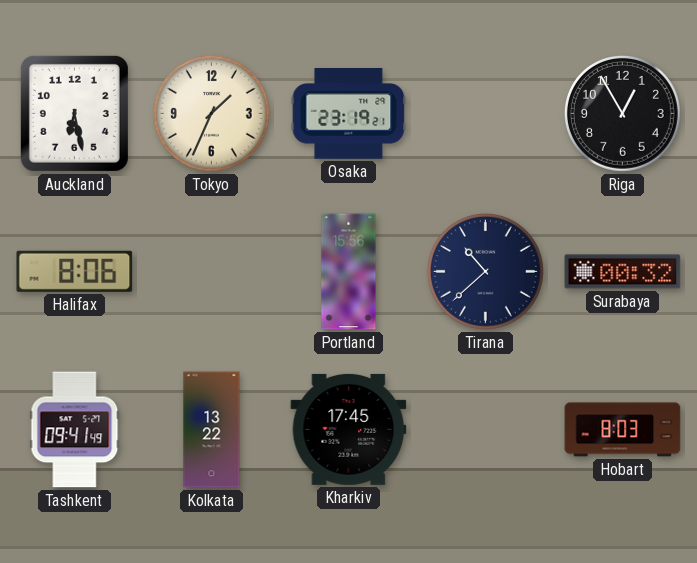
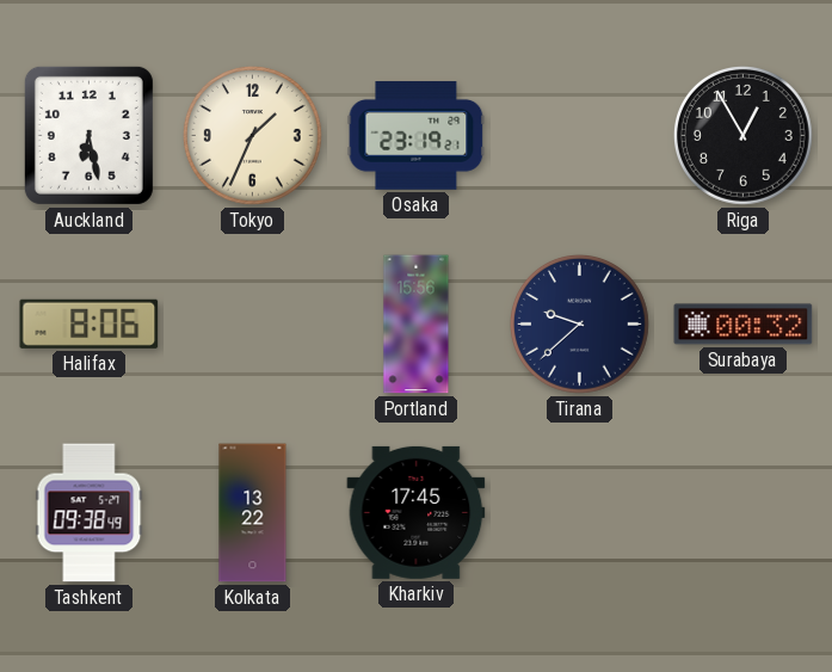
Tirana: 10:38 -> 9:38
Tashkent: 09:41 -> 09:38
Hobart: 8:03 -> none
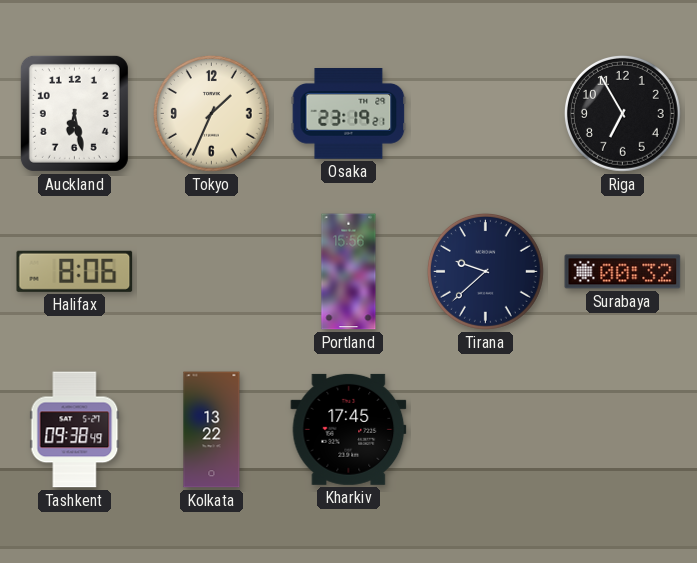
Riga: 12:55 -> 6:55
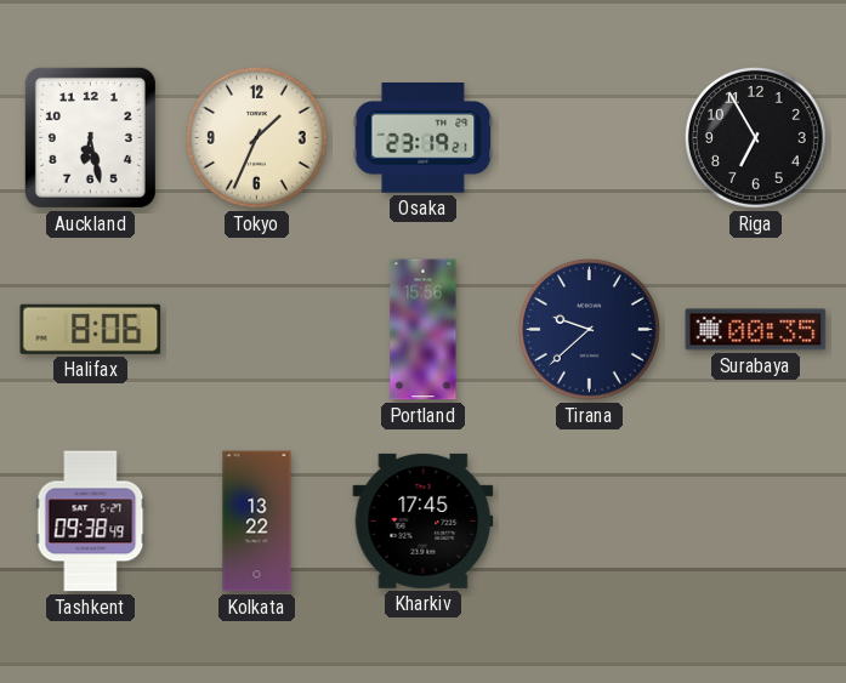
Surabaya: 00:32 -> 00:35
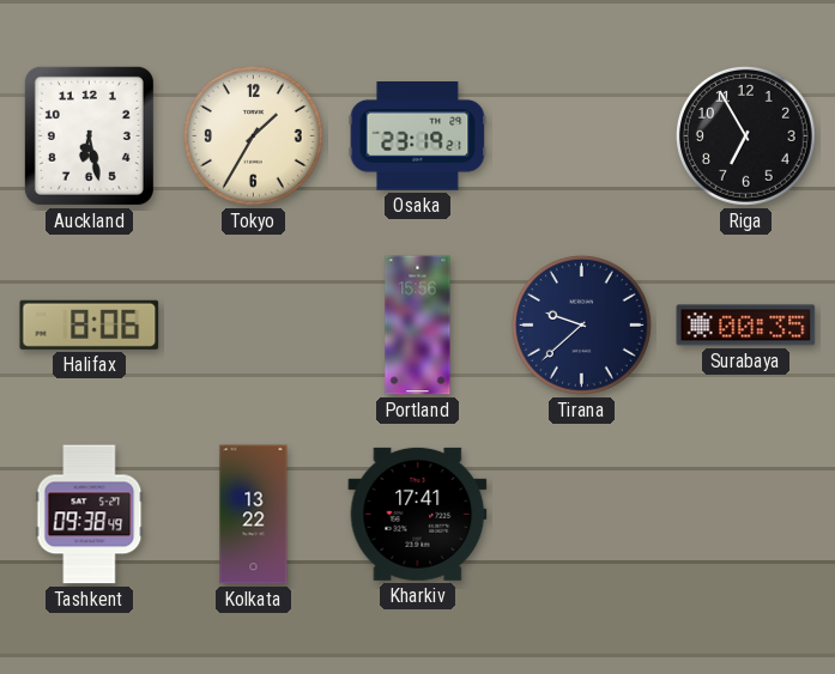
Tokyo: 1:34 -> 1:35
Kharkiv: 17:45 -> 17:41
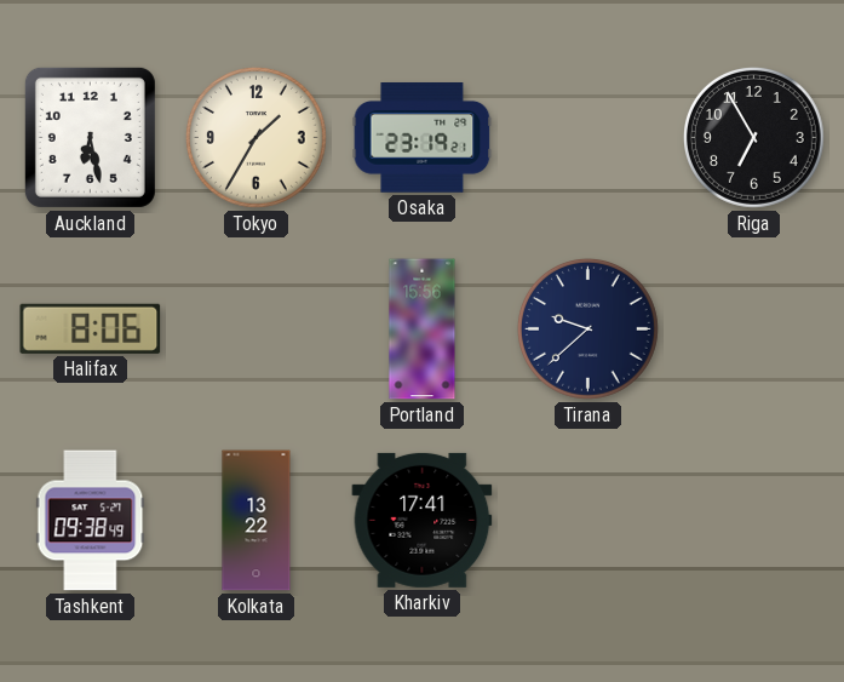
Surabaya: 00:35 -> none
